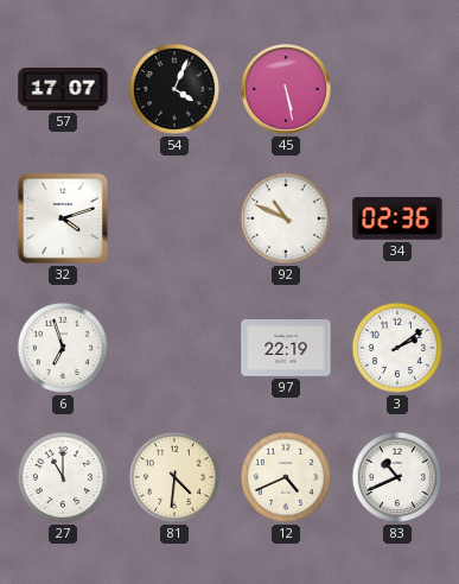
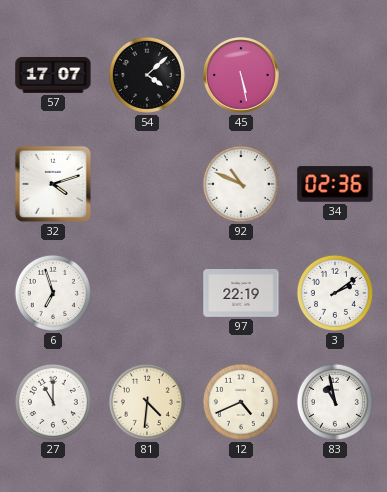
54: 4:04 -> 4:08
83: 10:41 -> 10:58
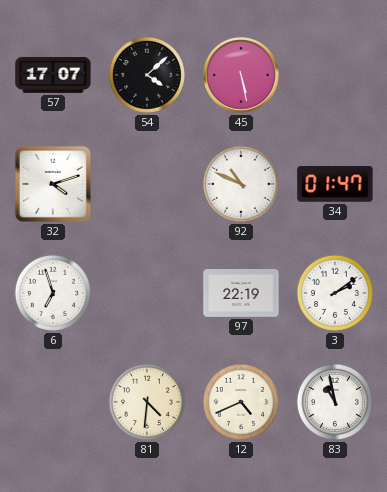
34: 02:36 -> 01:47
27: 11:00 -> none
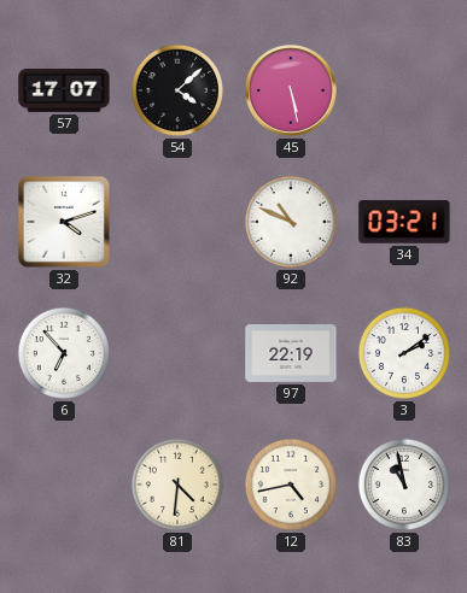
34: 01:47 -> 03:21
6: 6:57 -> 6:53
12: 4:41 -> 4:43
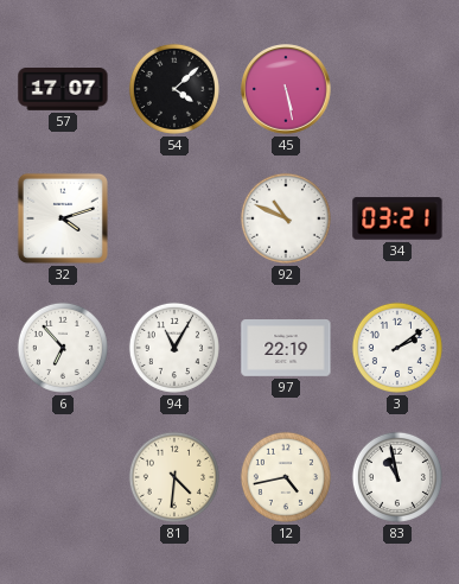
94: none -> 11:05
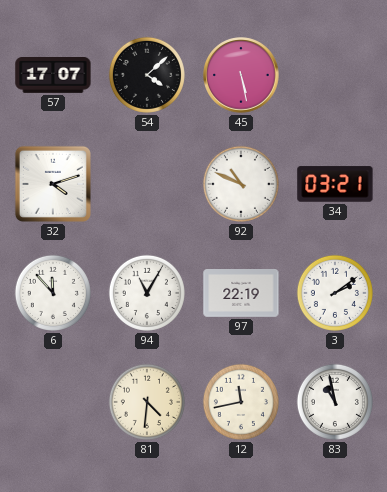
6: 6:53 -> 11:53
12: 4:43 -> 11:43
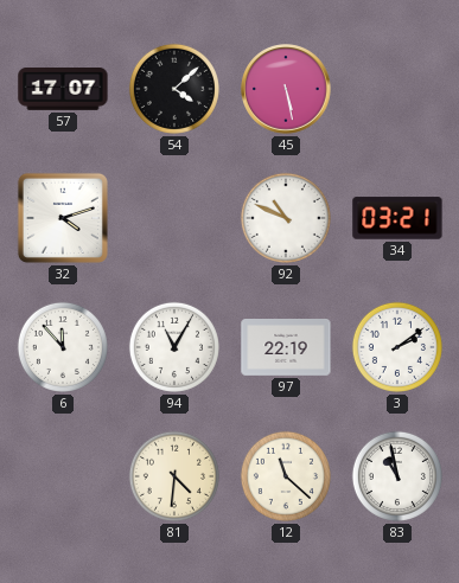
12: 11:43 -> 11:22
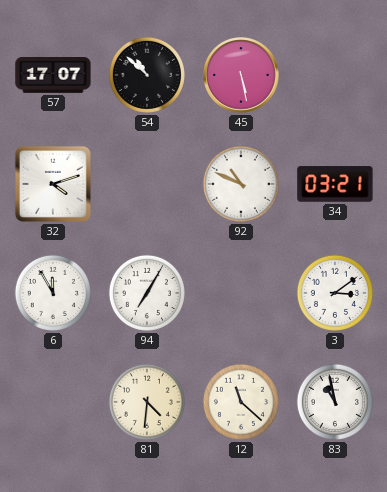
54: 4:08 -> 10:52
6: 11:53 -> 11:55
94: 11:05 -> 7:05
97: 22:19 -> none
3: 2:09 -> 3:09
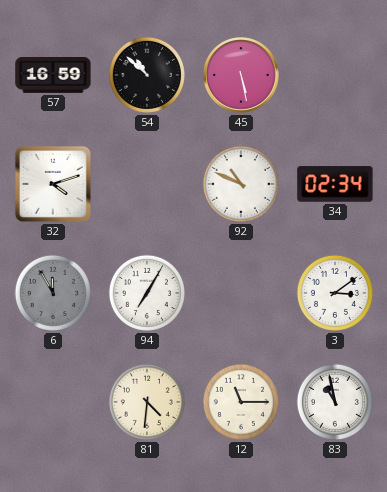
57: 17:07 -> 16:59
34: 03:21 -> 02:34
6 dial: white -> grey
12: 11:22 -> 11:15
